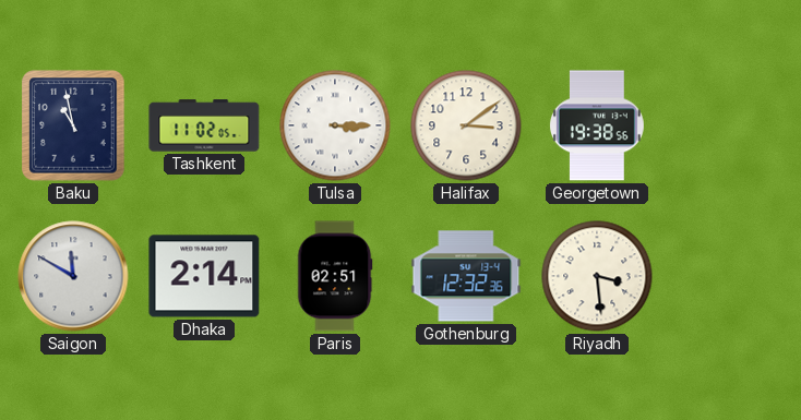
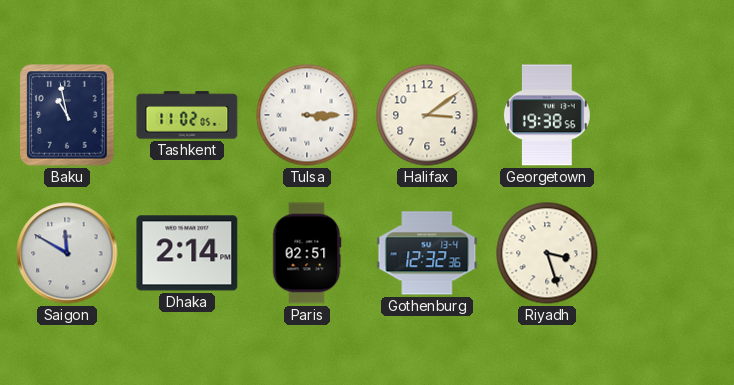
Riyadh: 3:29 -> 3:27
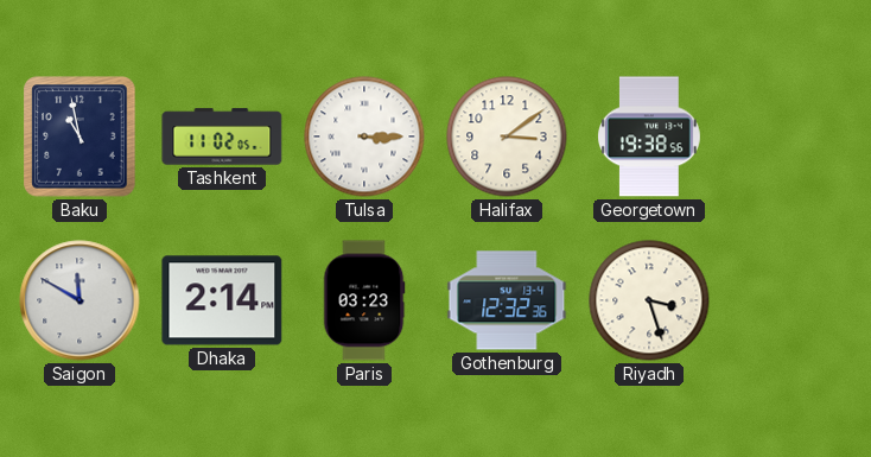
Paris: 02:51 -> 03:23
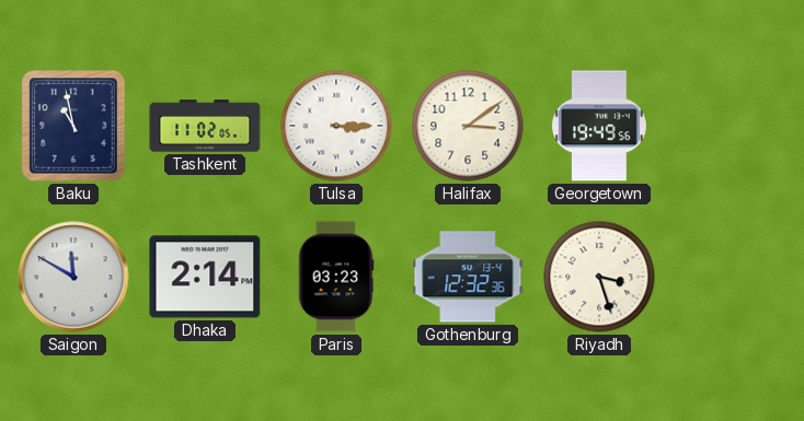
Georgetown: 19:38 -> 19:49
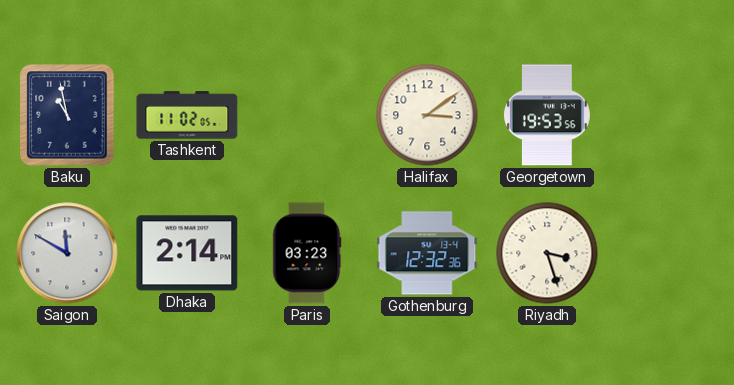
Tulsa: 3:15 -> none
Georgetown: 19:49 -> 19:53
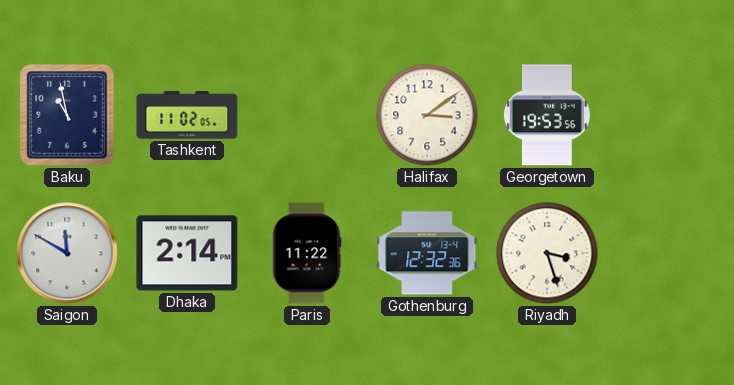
Paris: 03:23 -> 11:22
